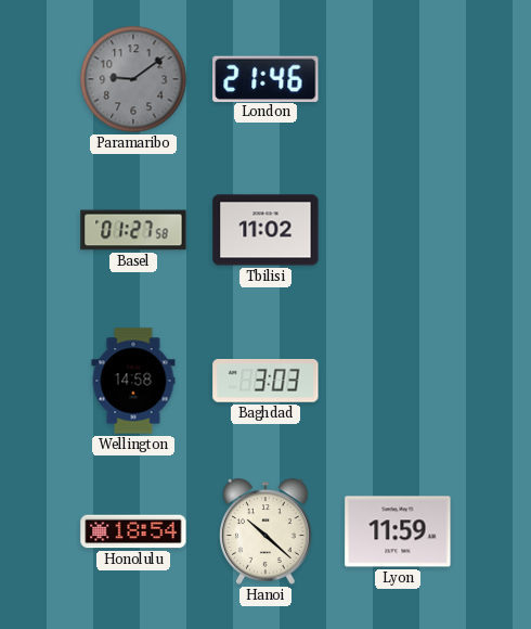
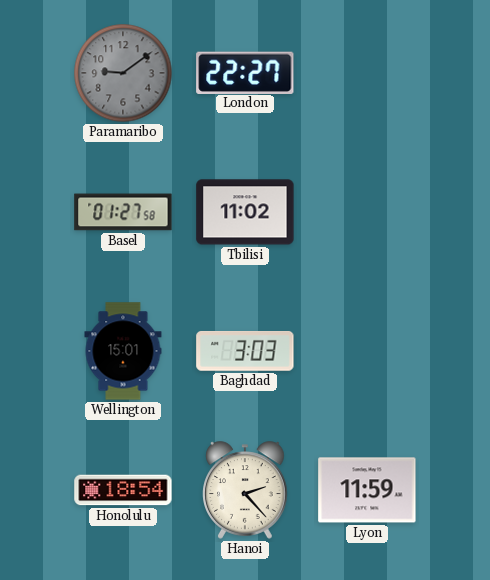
London: 21:46 -> 22:27
Wellington: 14:58 -> 15:01
Hanoi: 10:22 -> 2:23
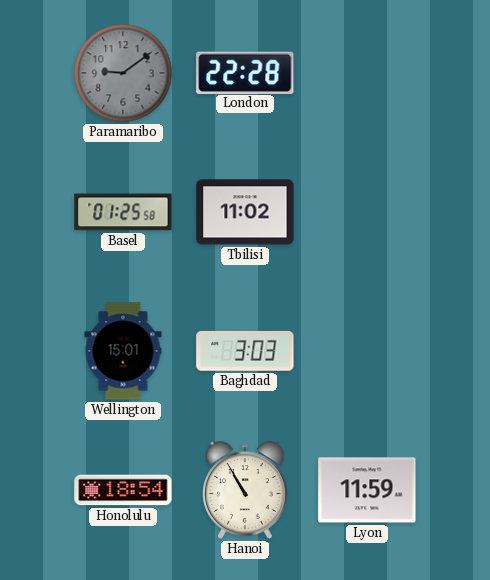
London: 22:27 -> 22:28
Basel: 01:27 -> 01:25
Hanoi: 2:23 -> 10:55
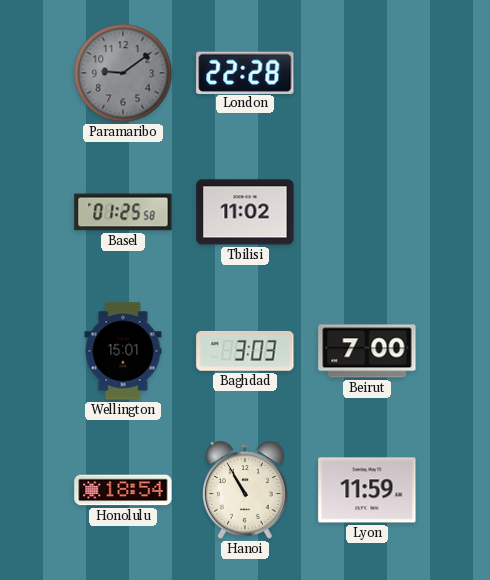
Beirut: none -> 7:00
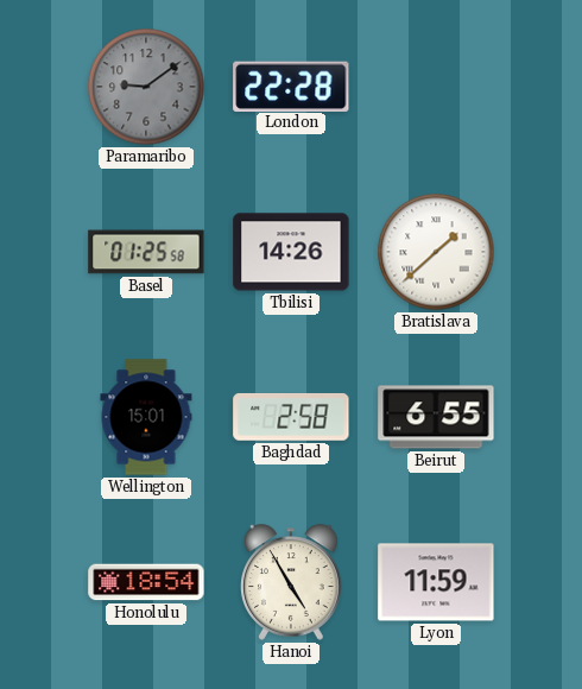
Tbilisi: 11:02 -> 14:26
Bratislava: none -> 1:38
Baghdad: 3:03 -> 2:58
Beirut: 7:00 -> 6:55
Hanoi: 10:55 -> 4:55
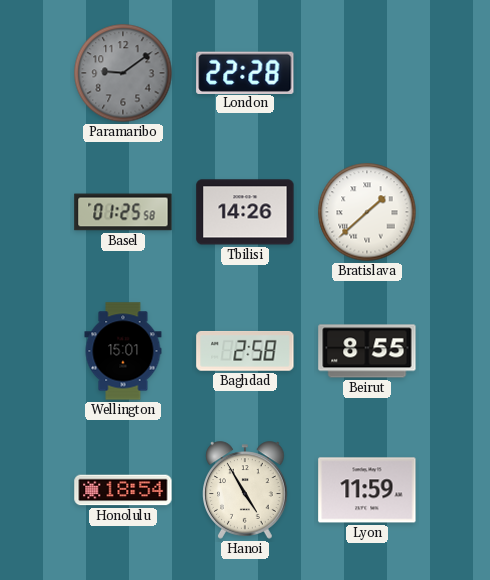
Beirut: 6:55 -> 8:55
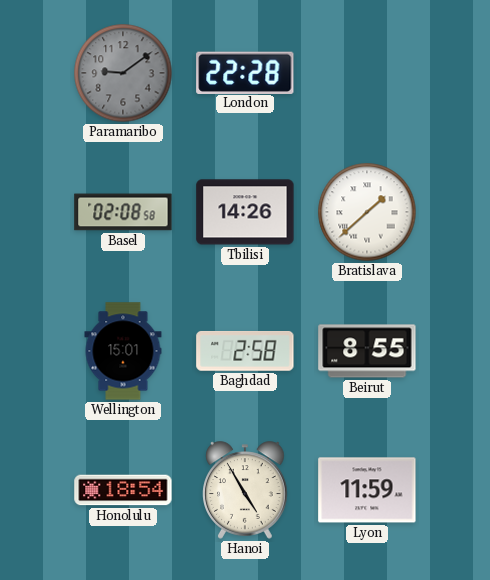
Basel: 01:25 -> 02:08
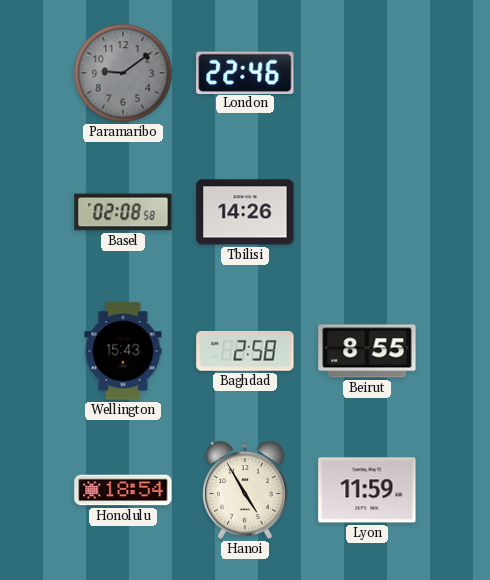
London: 22:28 -> 22:46
Bratislava: 1:38 -> none
Wellington: 15:01 -> 15:43
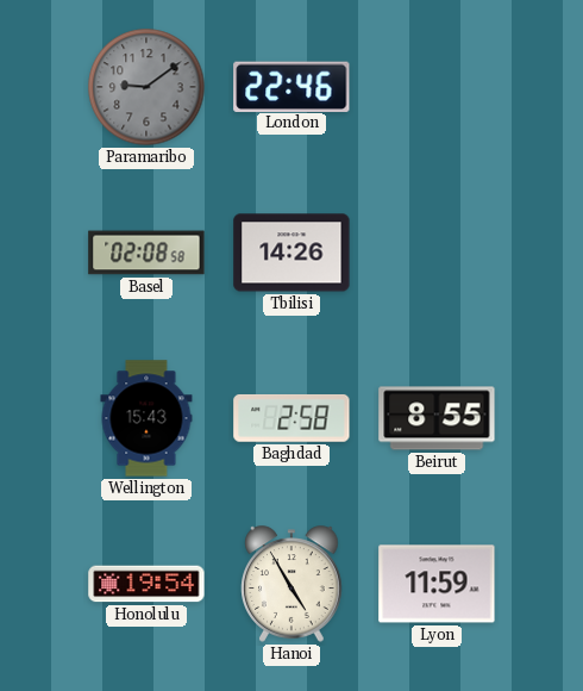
Honolulu: 18:54 -> 19:54
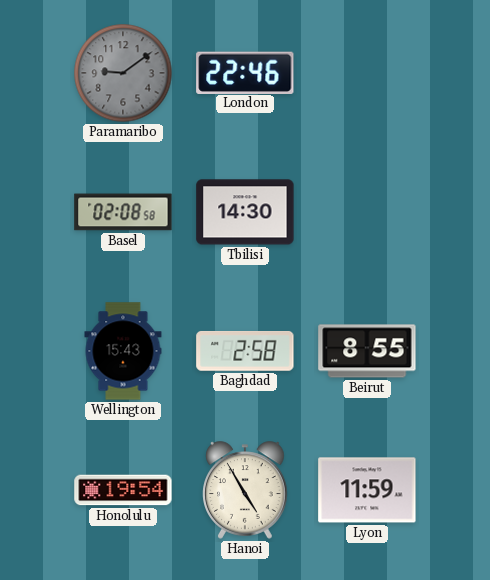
Tbilisi: 14:26 -> 14:30
